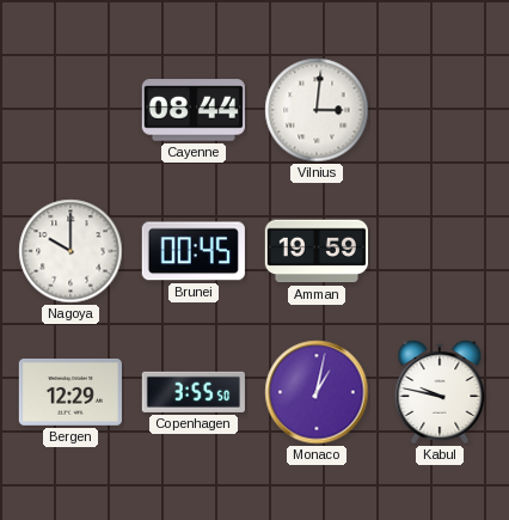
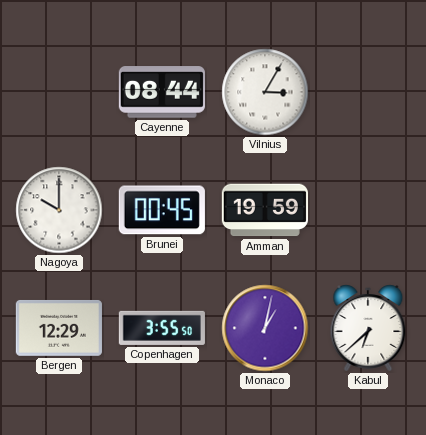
Vilnius: 3:01 -> 3:05
Kabul: 9:47 -> 6:38
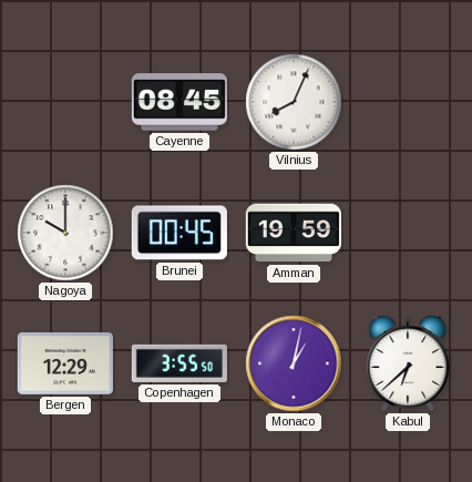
Cayenne: 08:44 -> 08:45
Vilnius: 3:05 -> 8:04
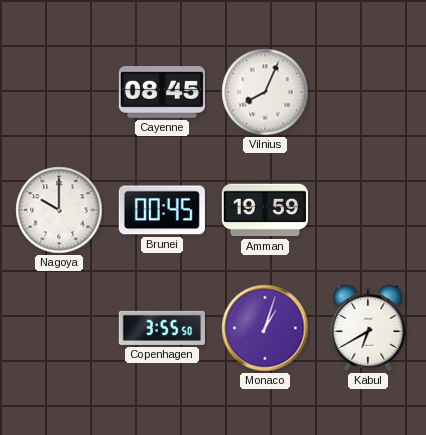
Bergen: 12:29 -> none
Monaco: 1:02 -> 1:03
Kabul: 6:38 -> 6:40
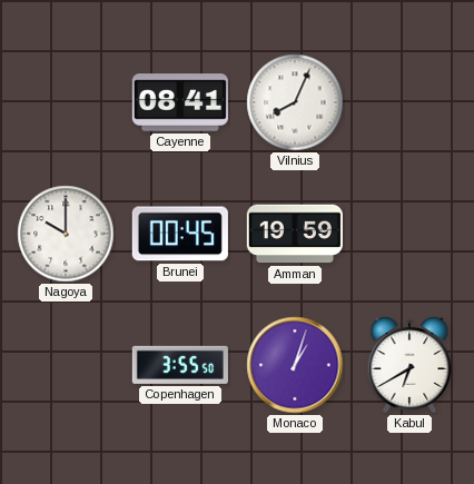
Cayenne: 08:45 -> 08:41
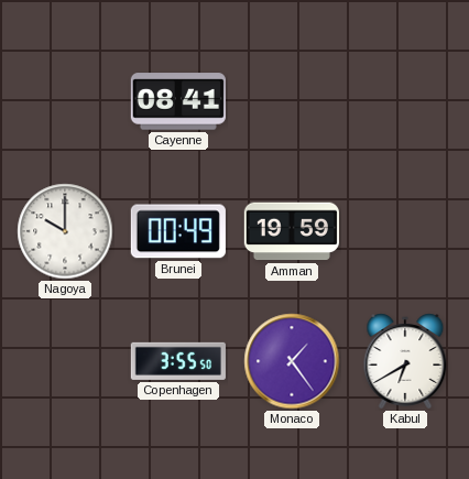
Vilnius: 8:04 -> none
Brunei: 00:45 -> 00:49
Monaco: 1:03 -> 1:24
